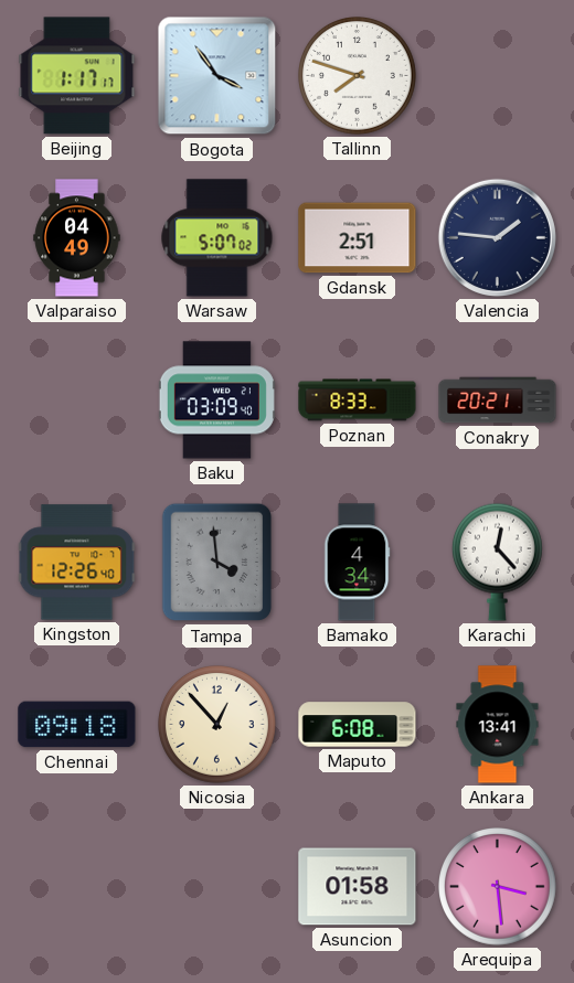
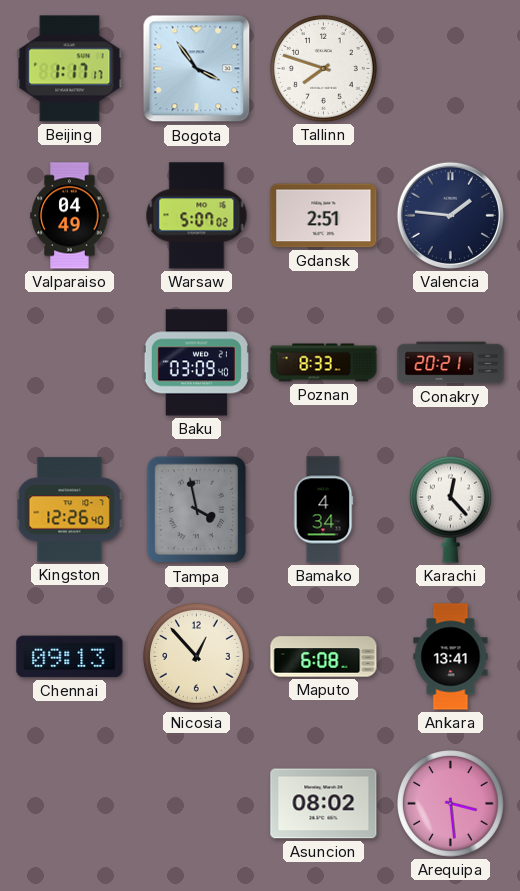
Tampa: 3:59 -> 3:58
Chennai: 09:18 -> 09:13
Asuncion: 01:58 -> 08:02
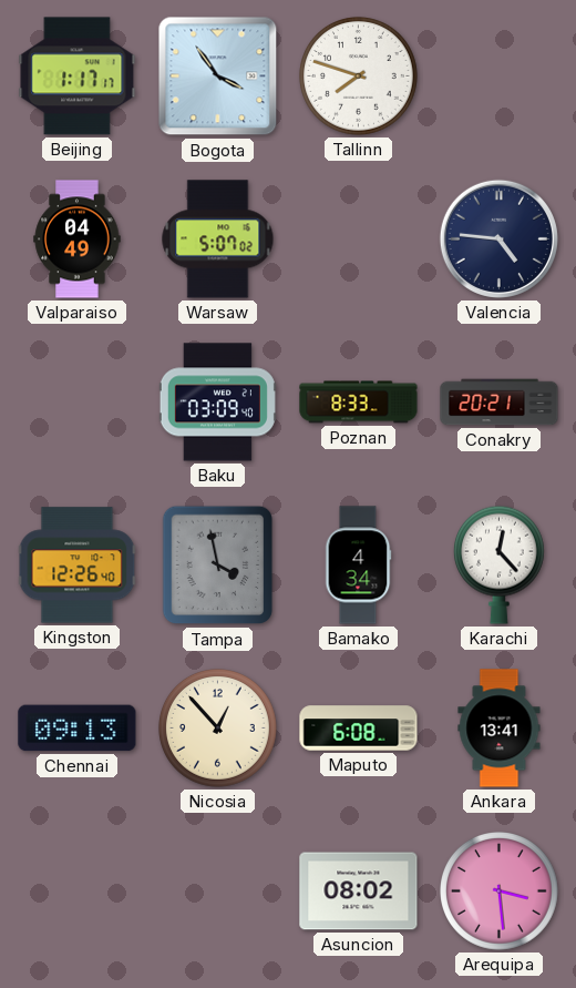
Gdansk: 2:51 -> none
Valencia: 1:46 -> 4:46
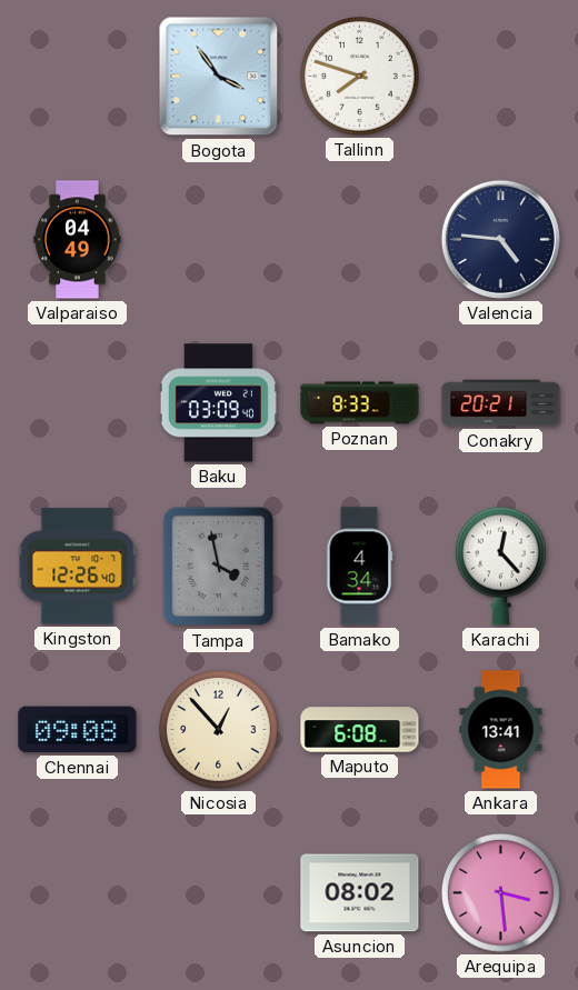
Beijing: 1:17 -> none
Warsaw: 5:07 -> none
Chennai: 09:13 -> 09:08
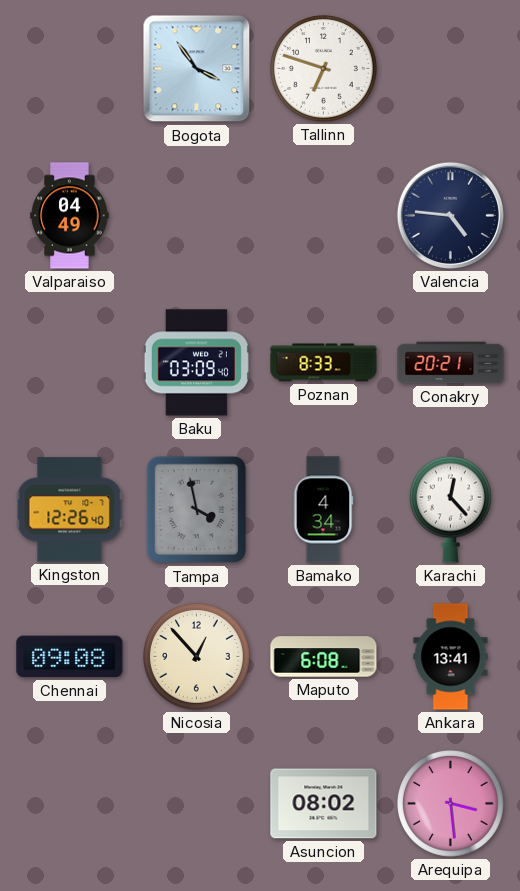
Tallinn: 7:48 -> 6:48
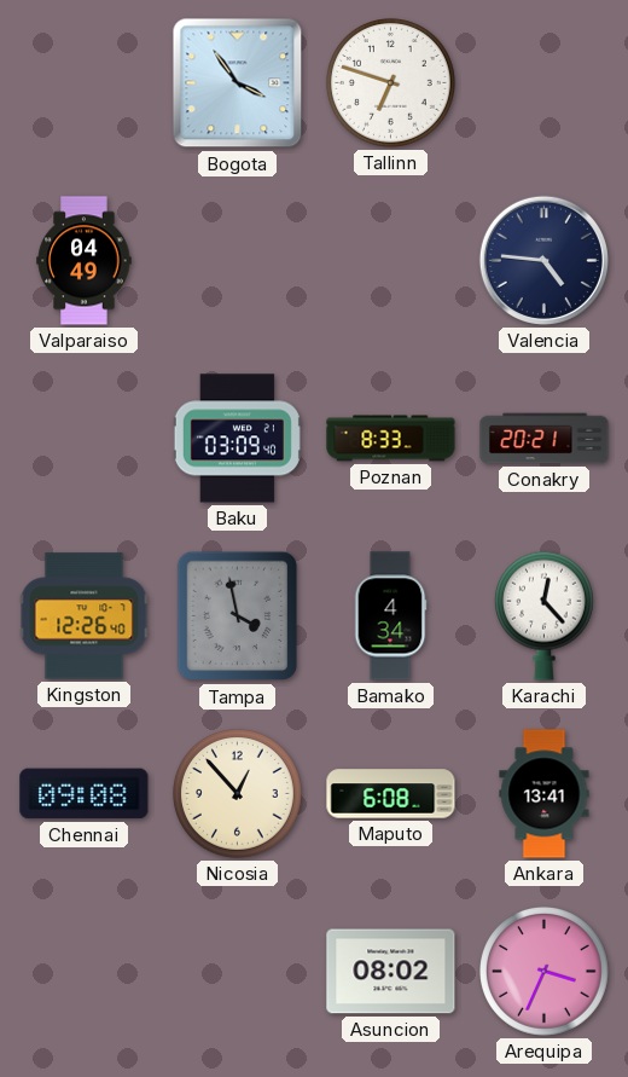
Arequipa: 3:29 -> 3:34
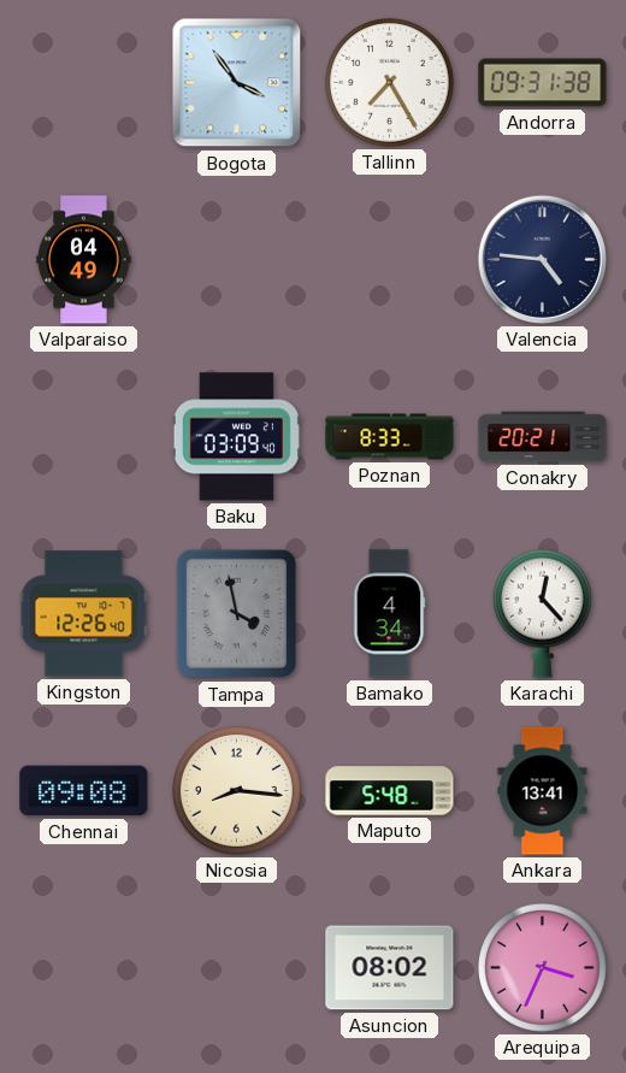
Tallinn: 6:48 -> 7:25
Andorra: none -> 09:31
Nicosia: 12:53 -> 8:16
Maputo: 6:08 -> 5:48
